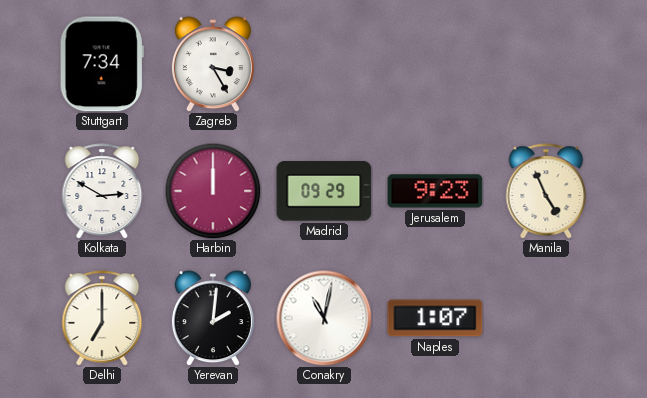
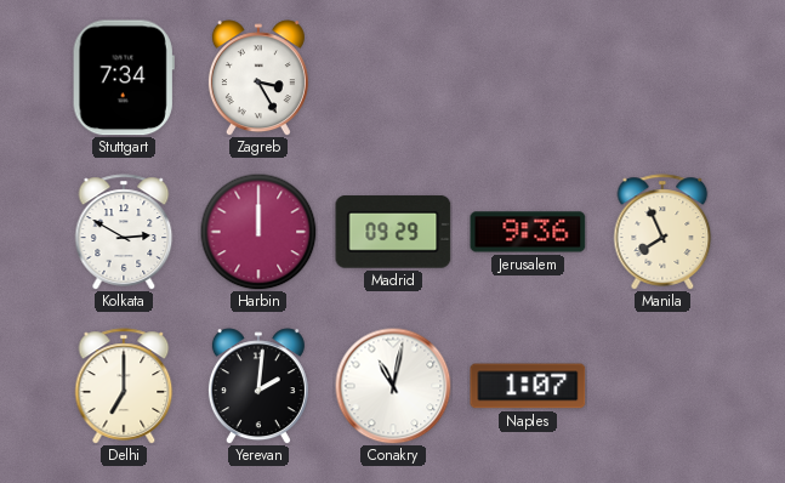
Jerusalem: 9:23 -> 9:36
Manila: 4:56 -> 7:56
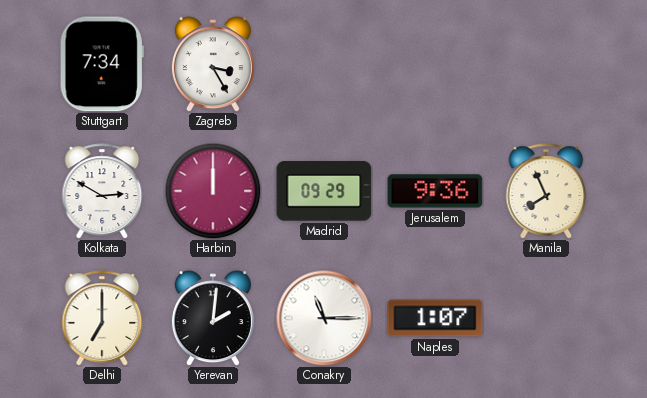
Conakry: 11:02 -> 11:15
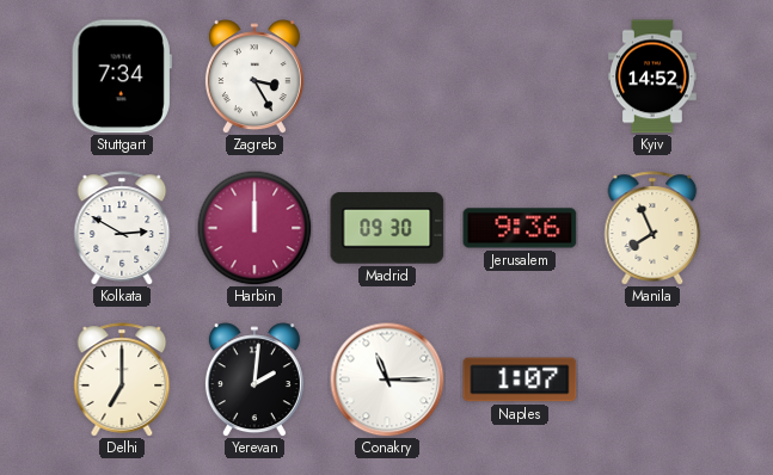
Kyiv: none -> 14:52
Madrid: 09:29 -> 09:30
